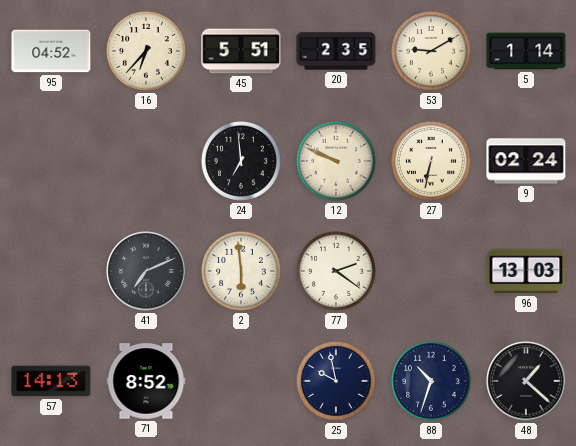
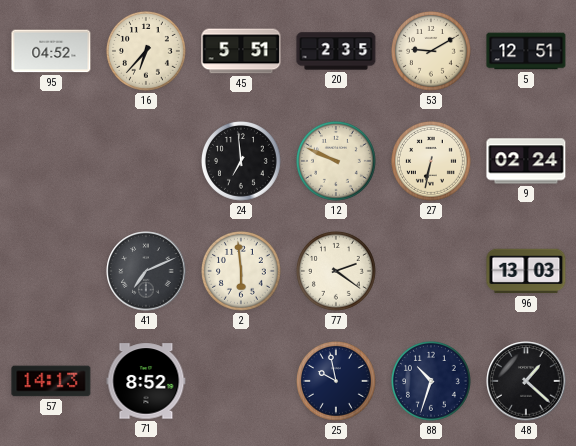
5: 1:14 -> 12:51
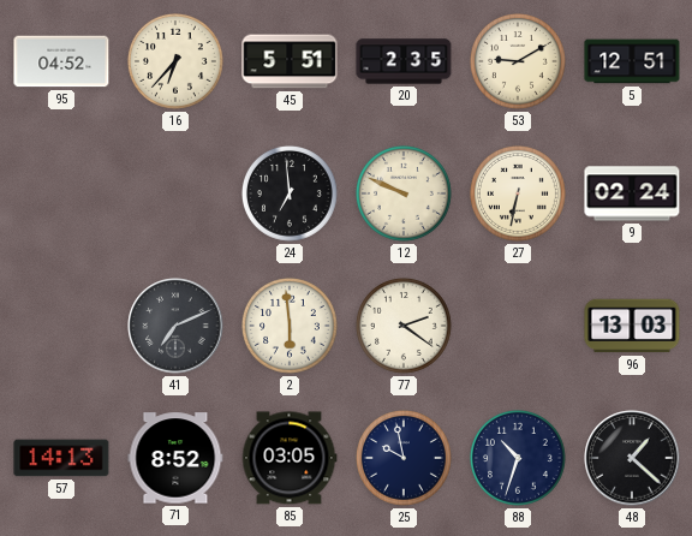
85: none -> 03:05
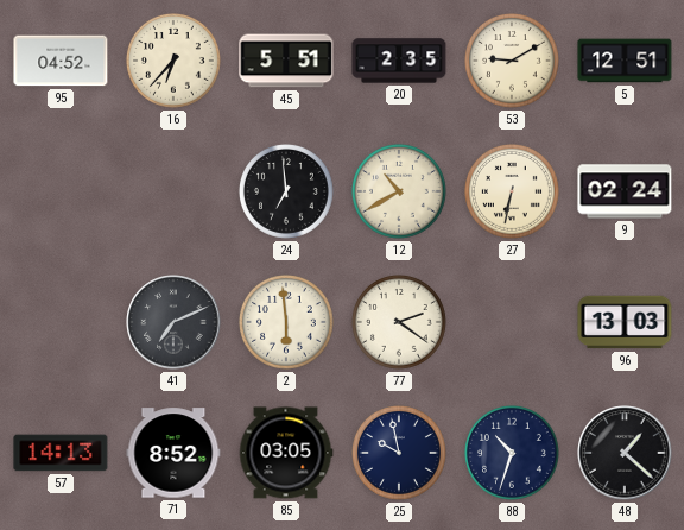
12: 9:49 -> 10:40
